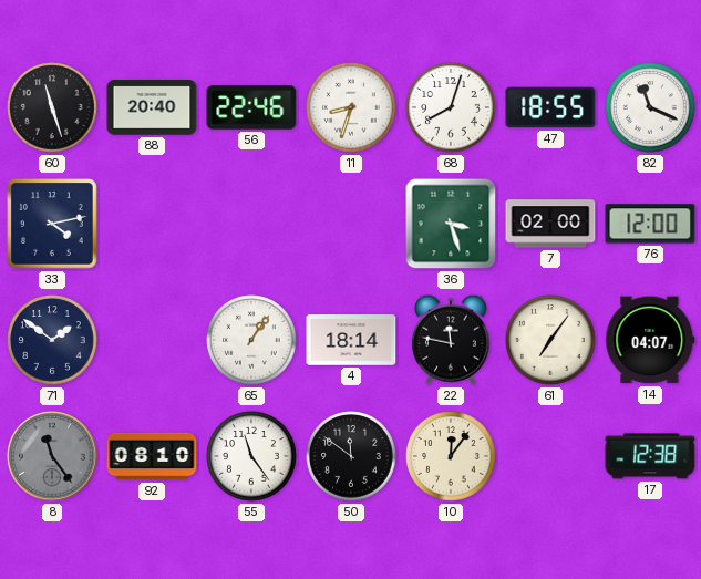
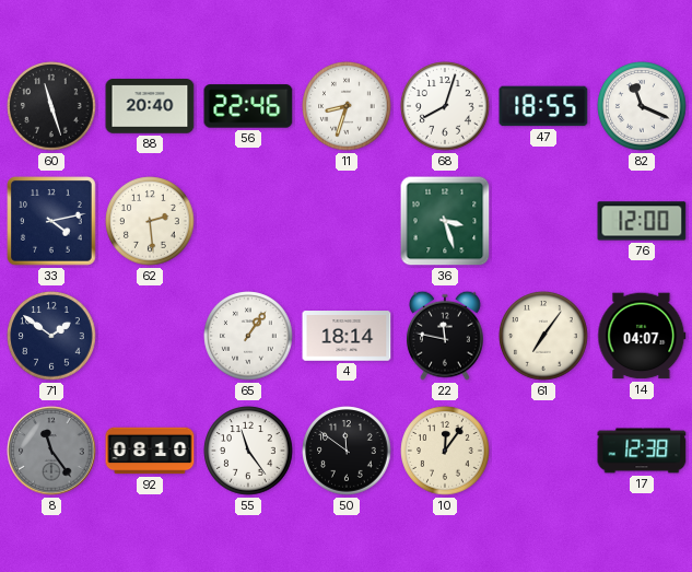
62: none -> 2:29
7: 02:00 -> none
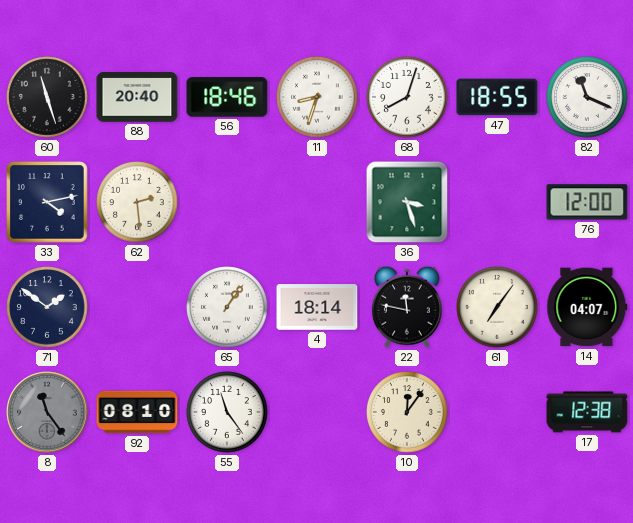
56: 22:46 -> 18:46
50: 11:51 -> none
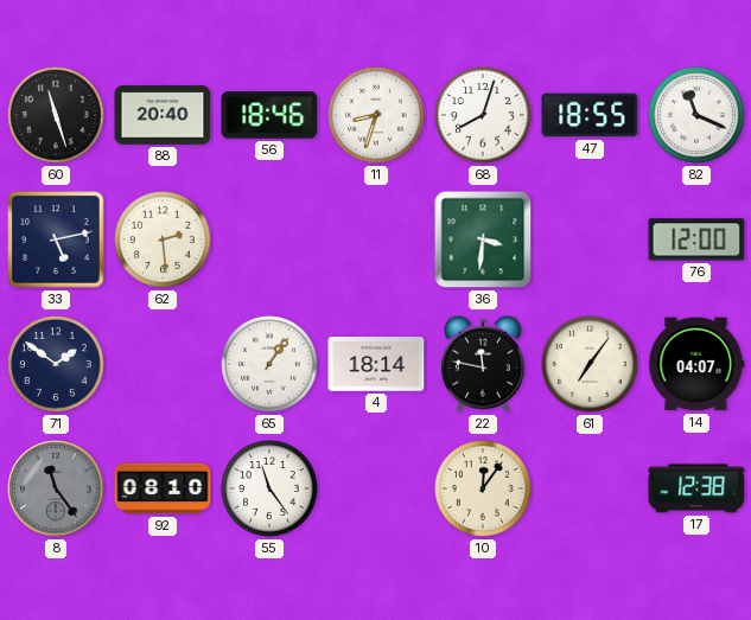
33: 4:13 -> 5:13
36: 3:27 -> 3:31
